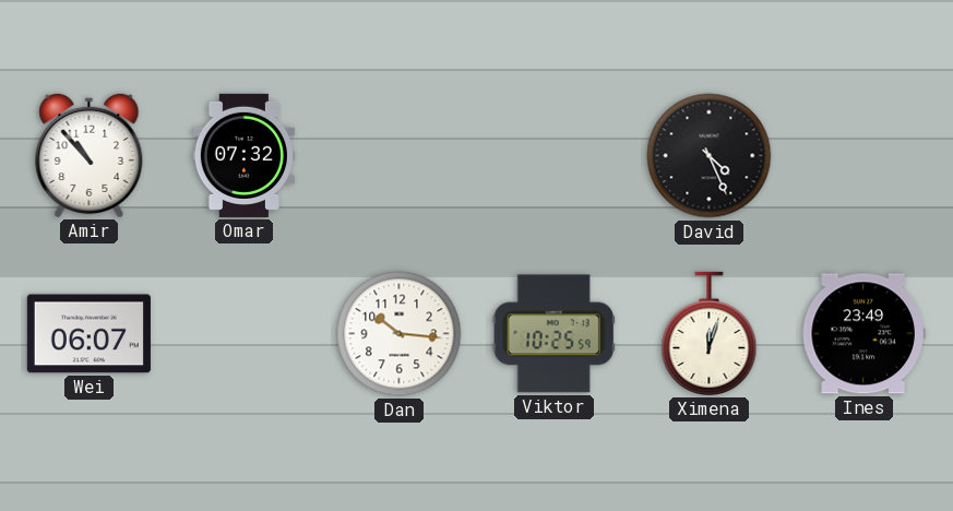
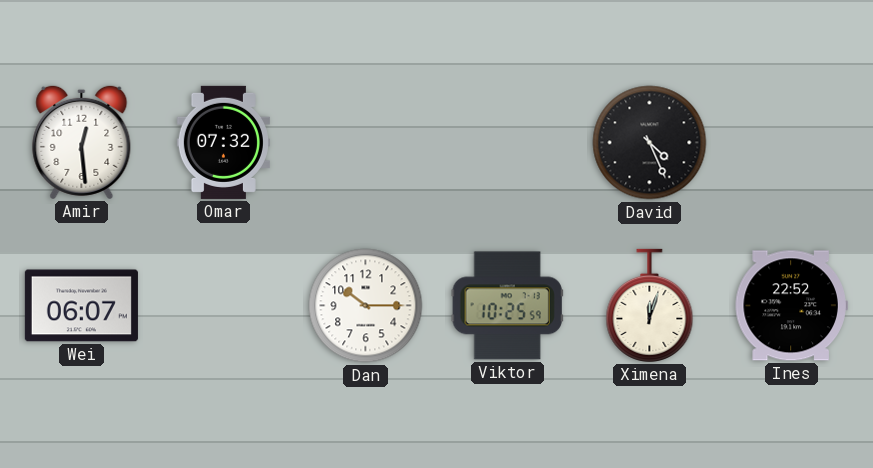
Amir: 10:53 -> 12:29
Dan: 10:16 -> 10:15
Ines: 23:49 -> 22:52
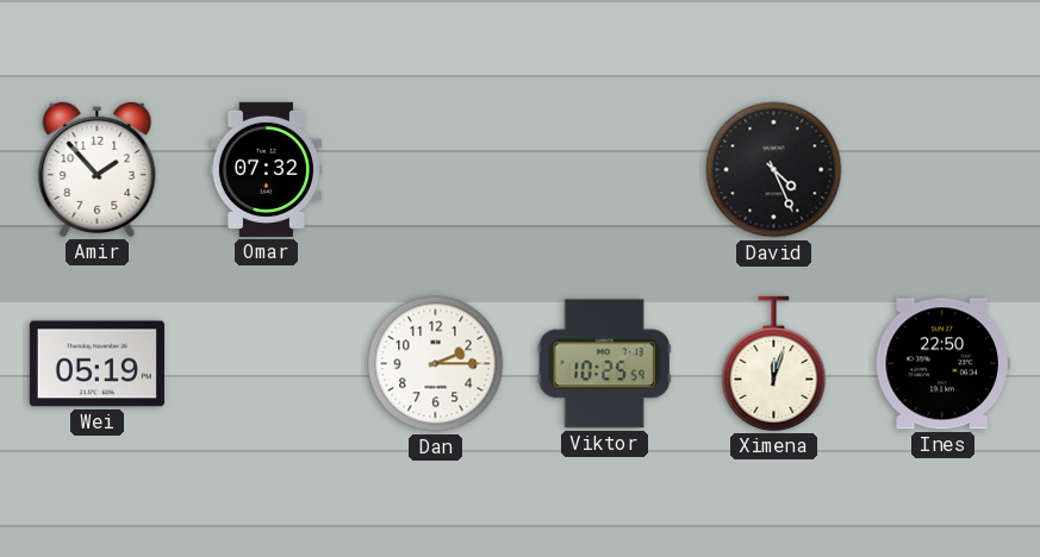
Amir: 12:29 -> 1:53
Wei: 06:07 -> 05:19
Dan: 10:15 -> 2:15
Ines: 22:52 -> 22:50
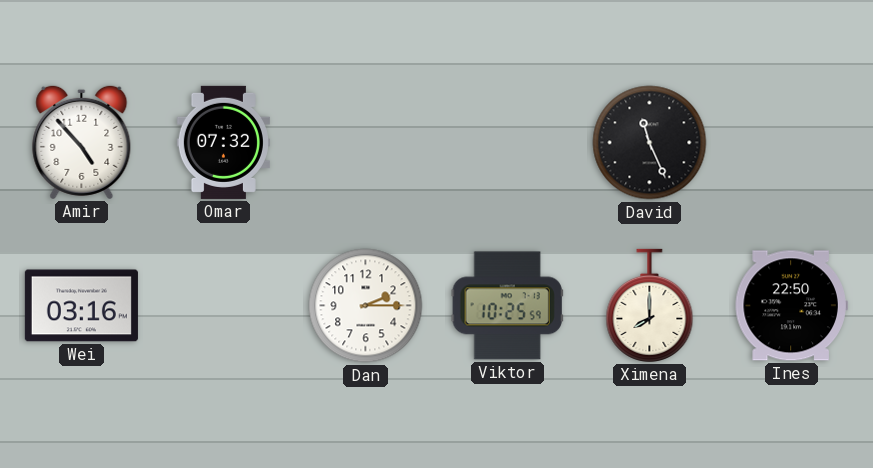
Amir: 1:53 -> 4:53
David: 4:26 -> 11:26
Wei: 05:19 -> 03:16
Ximena: 12:03 -> 8:00
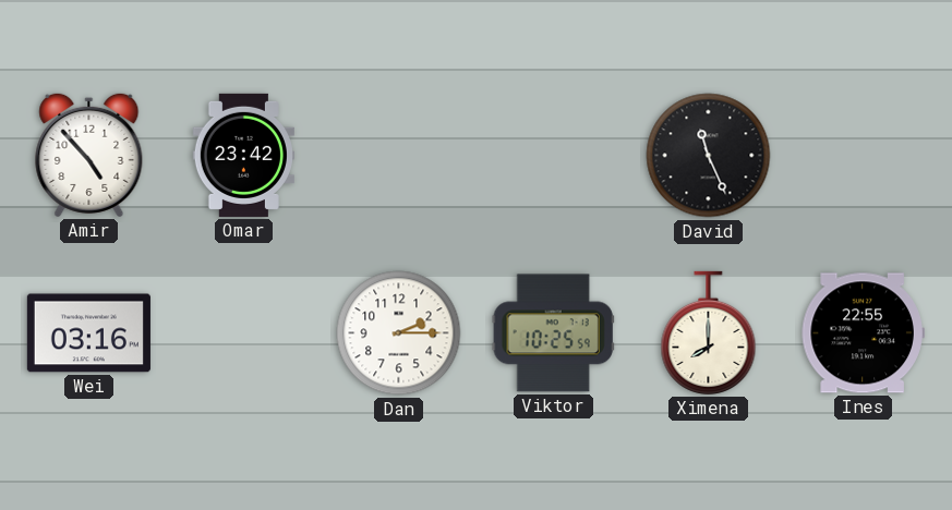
Omar: 07:32 -> 23:42
Ines: 22:50 -> 22:55
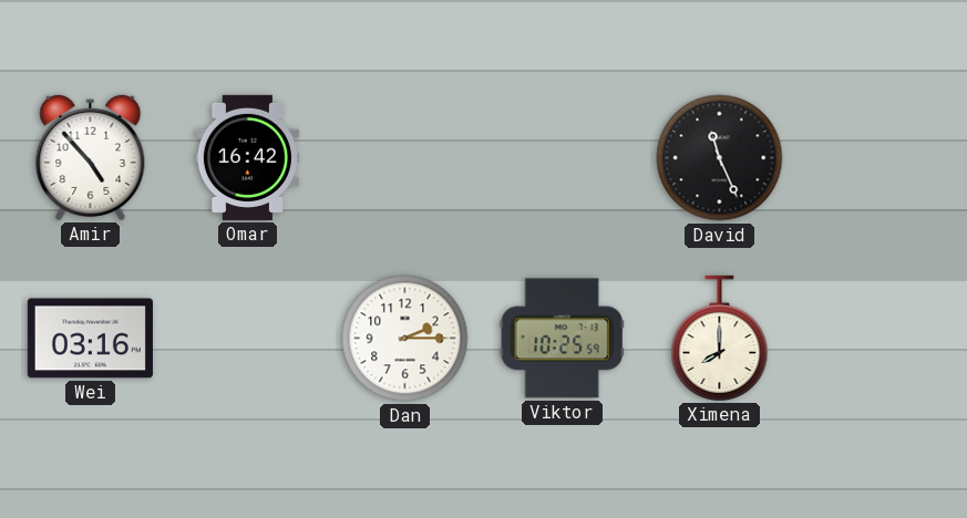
Omar: 23:42 -> 16:42
Ines: 22:55 -> none
